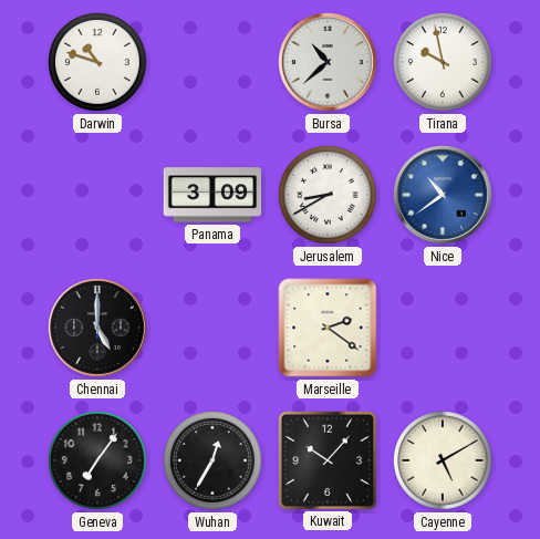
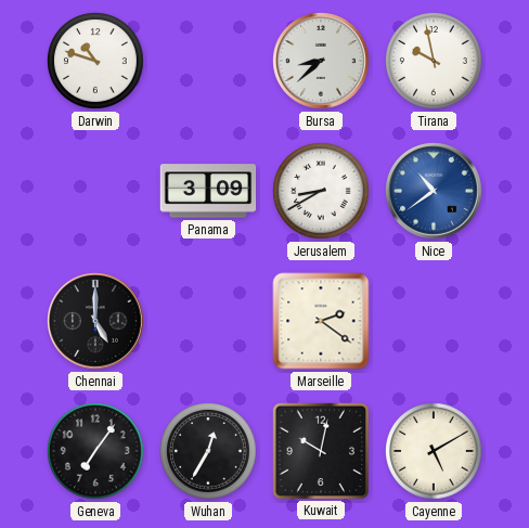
Bursa: 10:38 -> 8:38
Kuwait: 10:07 -> 10:02
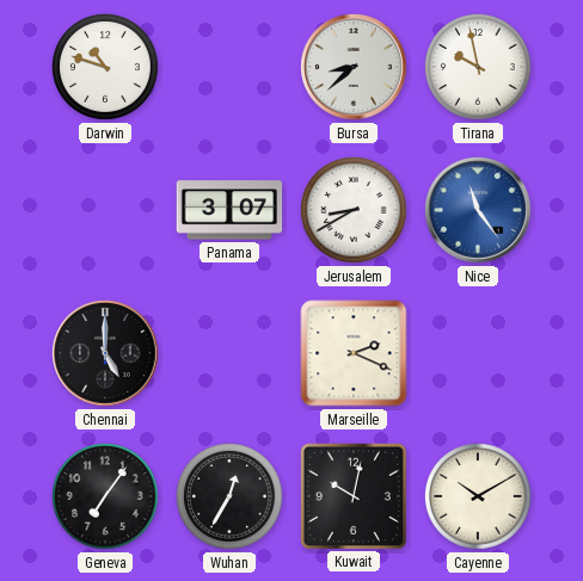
Panama: 3:09 -> 3:07
Nice: 10:39 -> 11:24
Marseille: 2:21 -> 2:19
Cayenne: 5:10 -> 10:10
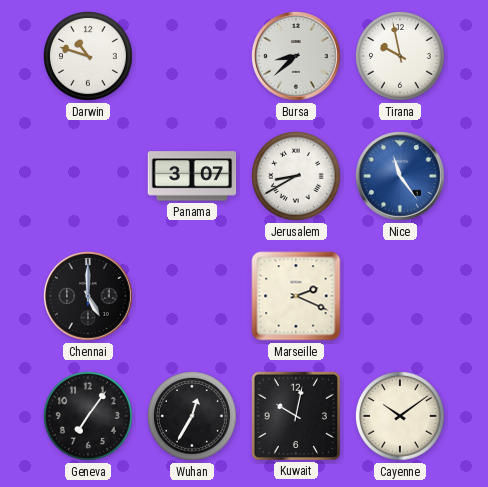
Cayenne: 10:10 -> 10:09
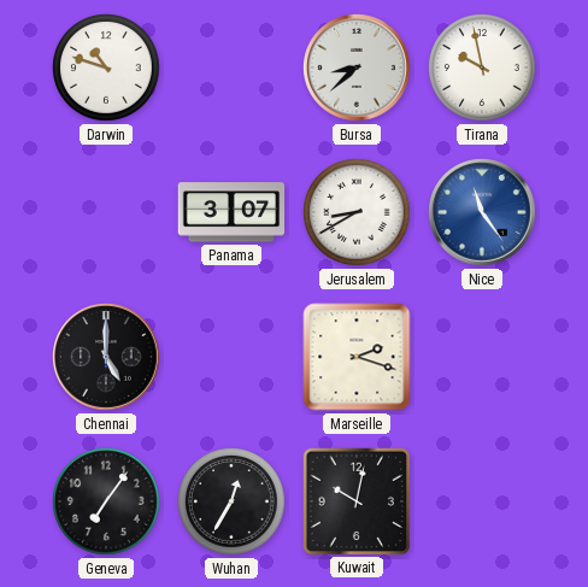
Marseille: 2:19 -> 2:18
Cayenne: 10:09 -> none
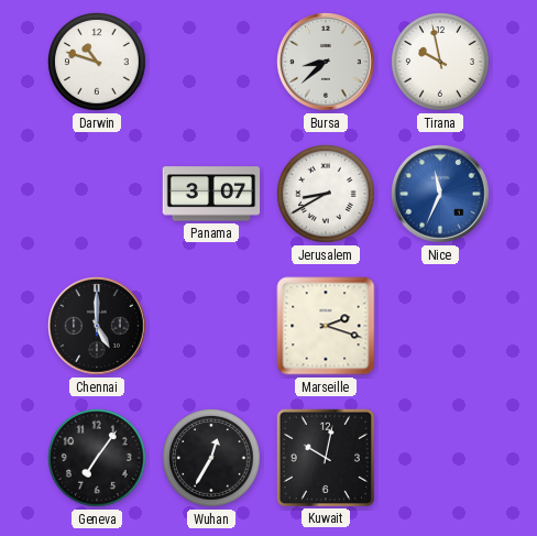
Nice: 11:24 -> 11:34
